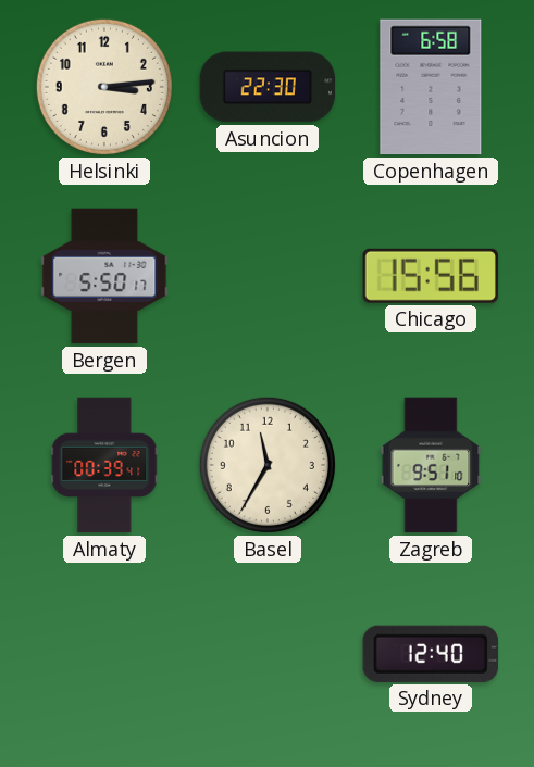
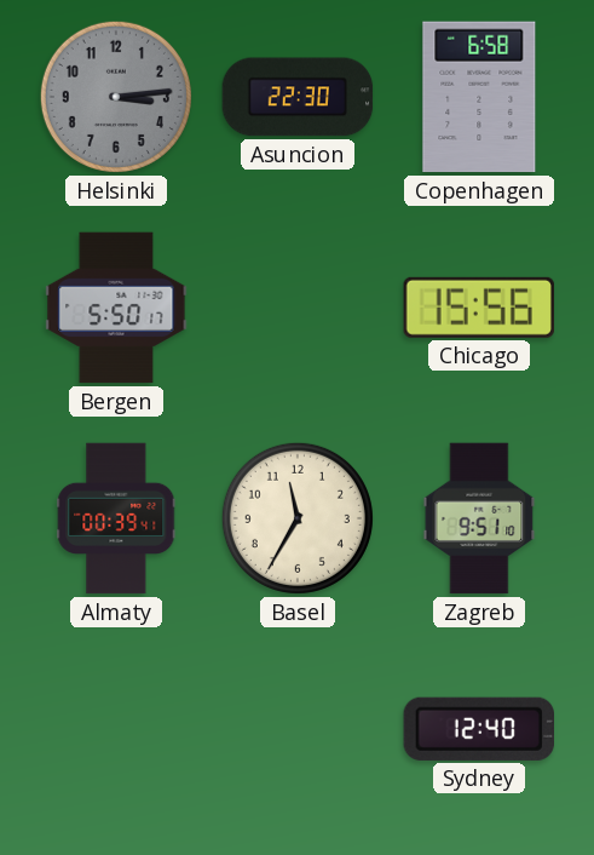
Helsinki dial: cream -> grey
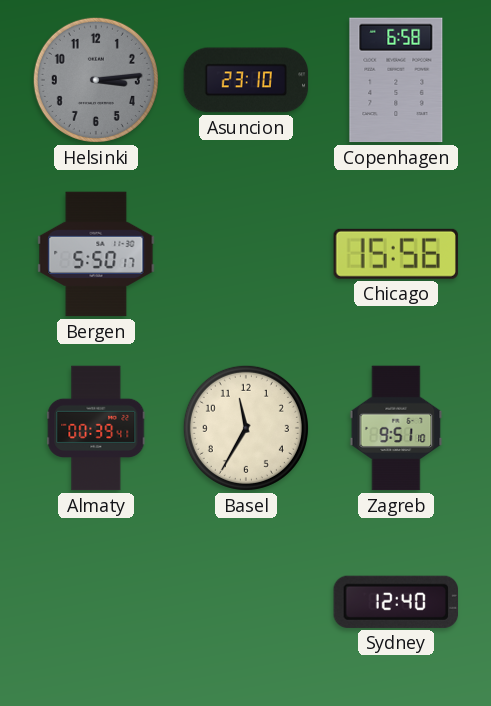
Asuncion: 22:30 -> 23:10
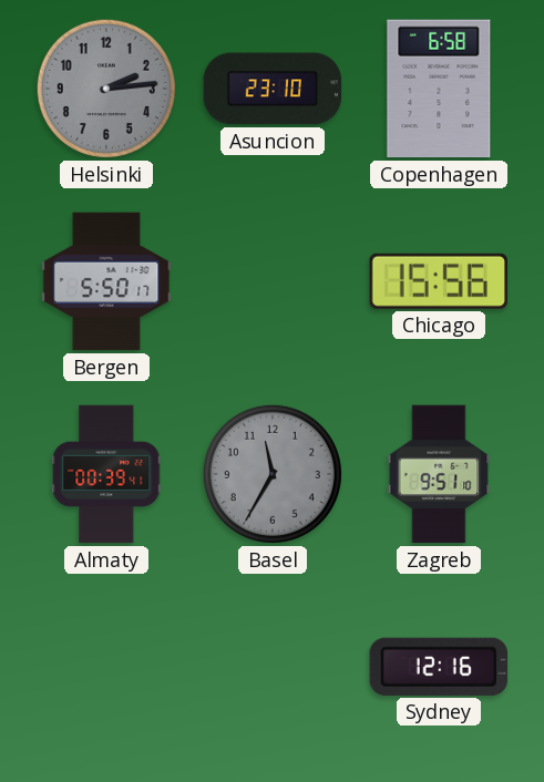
Helsinki: 3:14 -> 2:14
Basel dial: cream -> grey
Sydney: 12:40 -> 12:16
